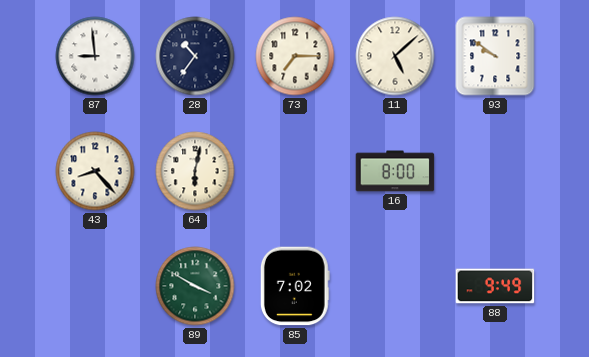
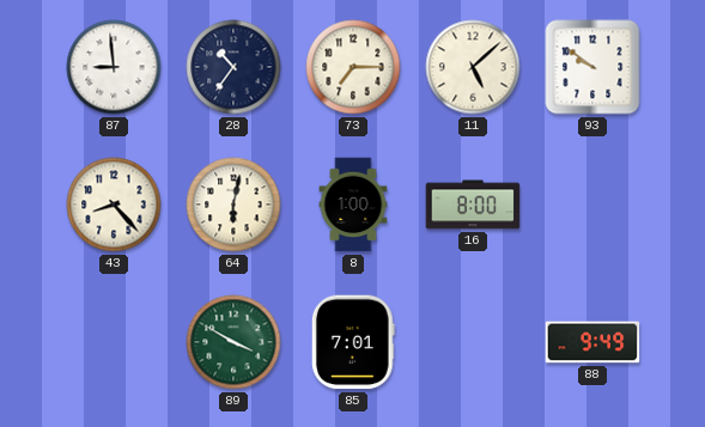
8: none -> 1:00
85: 7:02 -> 7:01
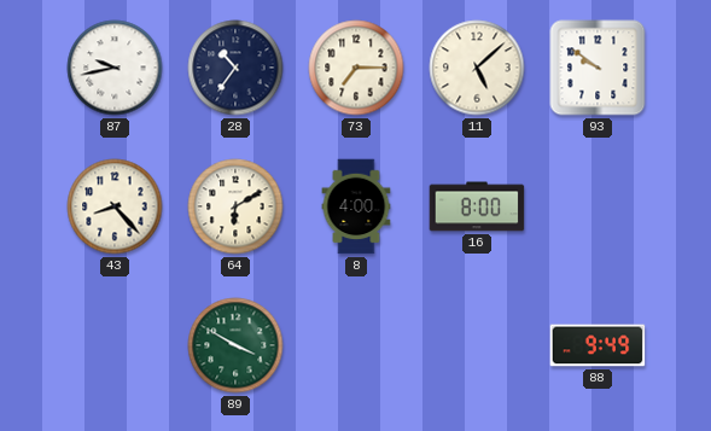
87: 8:59 -> 9:43
64: 6:02 -> 6:10
8: 1:00 -> 4:00
85: 7:01 -> none
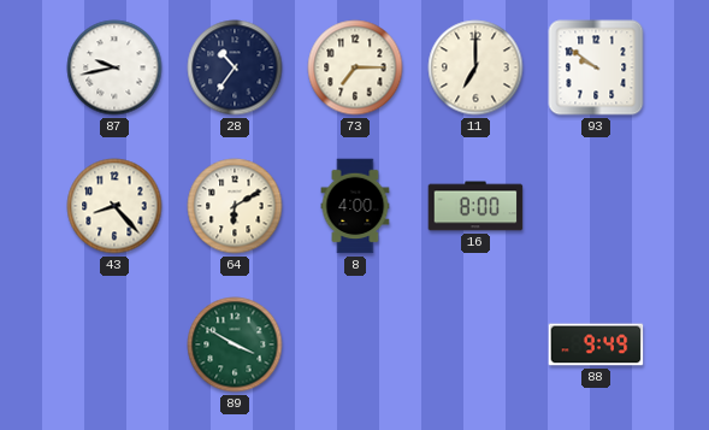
11: 5:08 -> 7:00
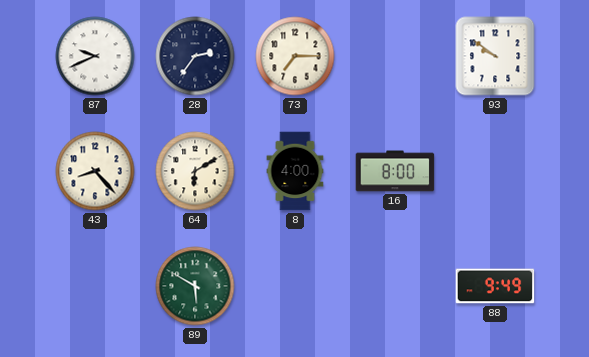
87: 9:43 -> 9:41
28: 10:36 -> 2:36
11: 7:00 -> none
89: 3:50 -> 5:50
